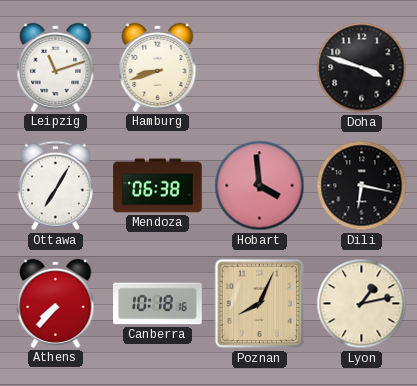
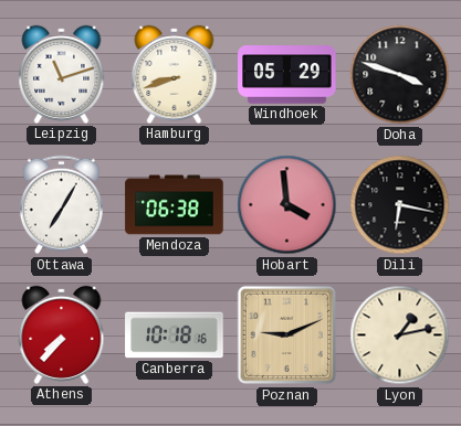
Windhoek: none -> 05:29
Poznan: 8:04 -> 9:11
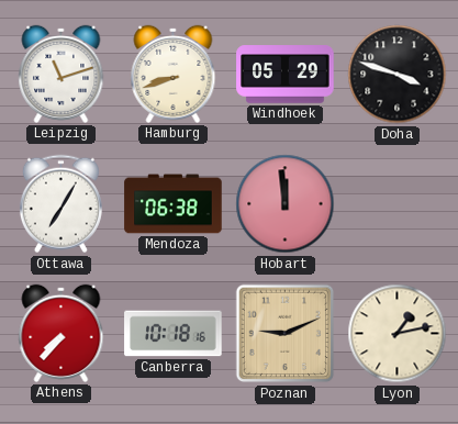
Hobart: 3:59 -> 11:59
Dili: 6:17 -> none
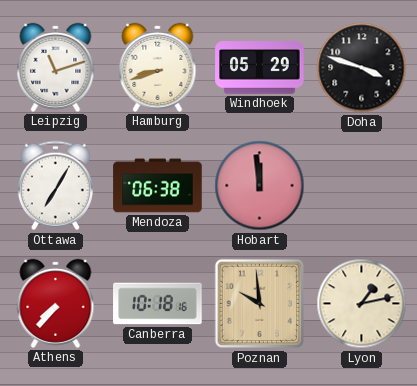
Poznan: 9:11 -> 9:59
